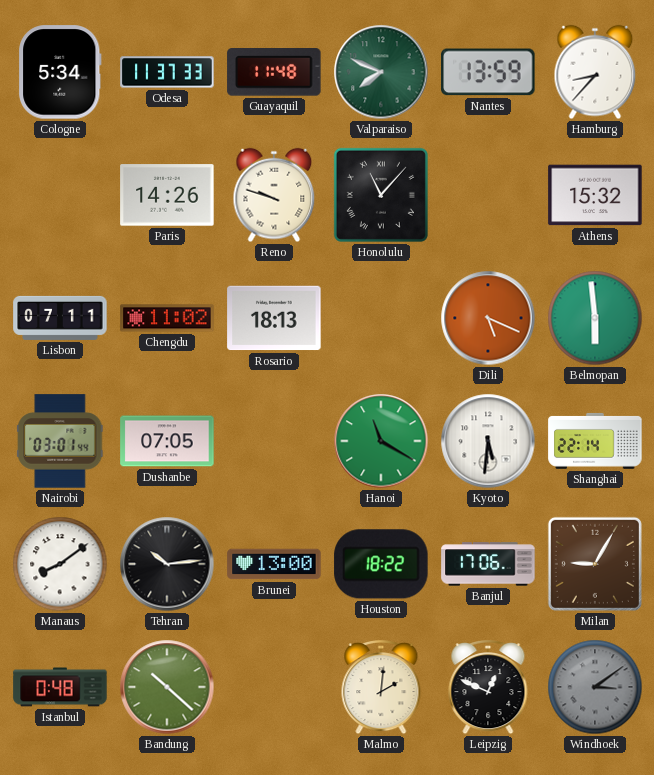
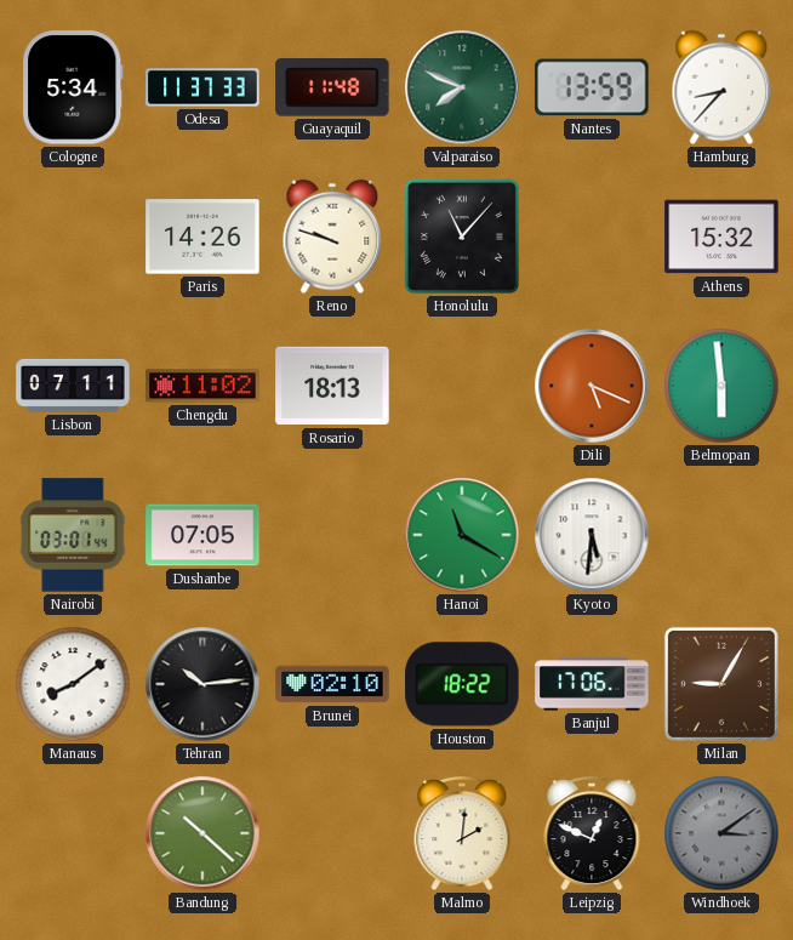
Shanghai: 22:14 -> none
Brunei: 13:00 -> 02:10
Istanbul: 0:48 -> none
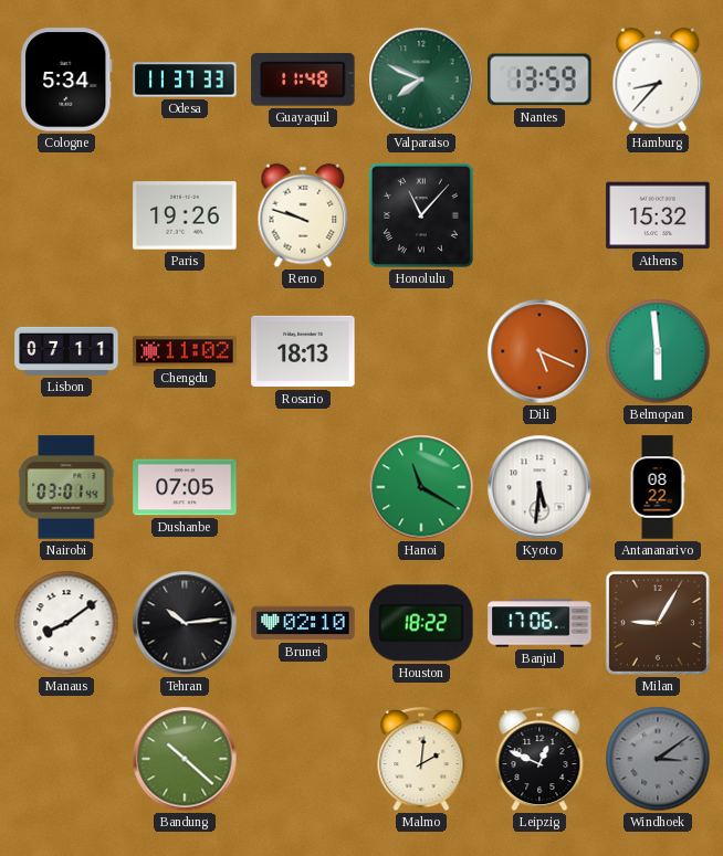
Paris: 14:26 -> 19:26
Antananarivo: none -> 08:22
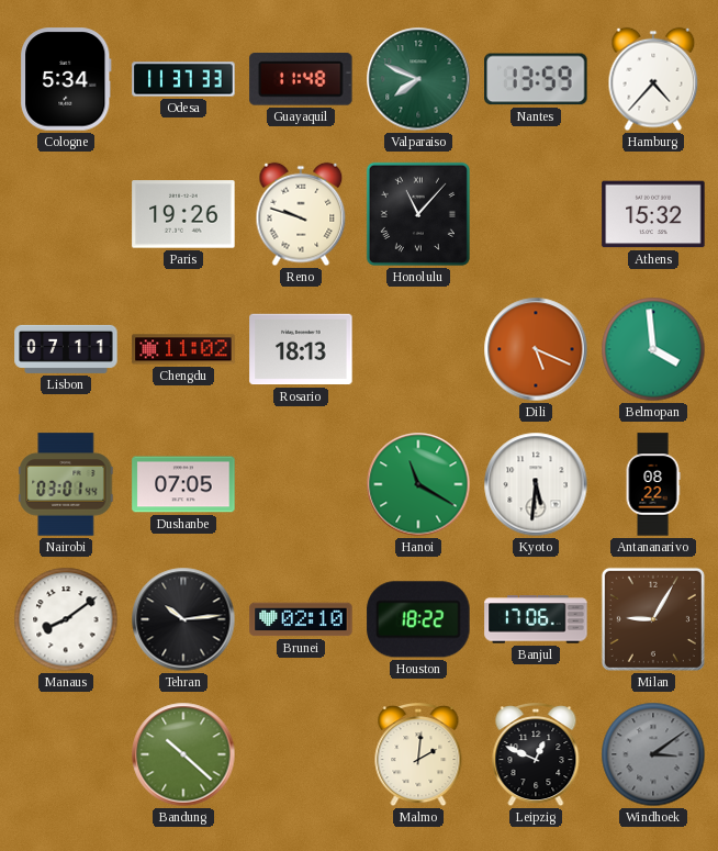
Hamburg: 8:37 -> 4:37
Belmopan: 5:59 -> 3:59
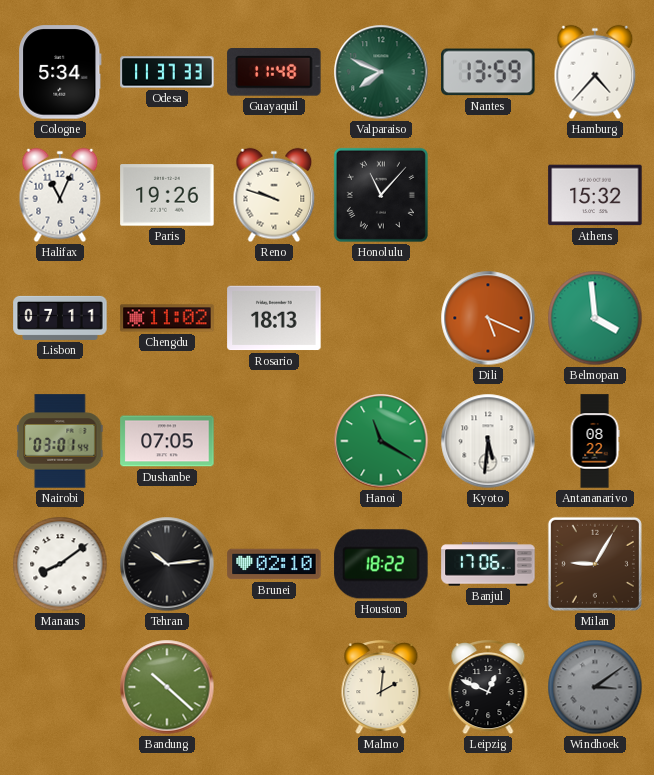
Halifax: none -> 11:04
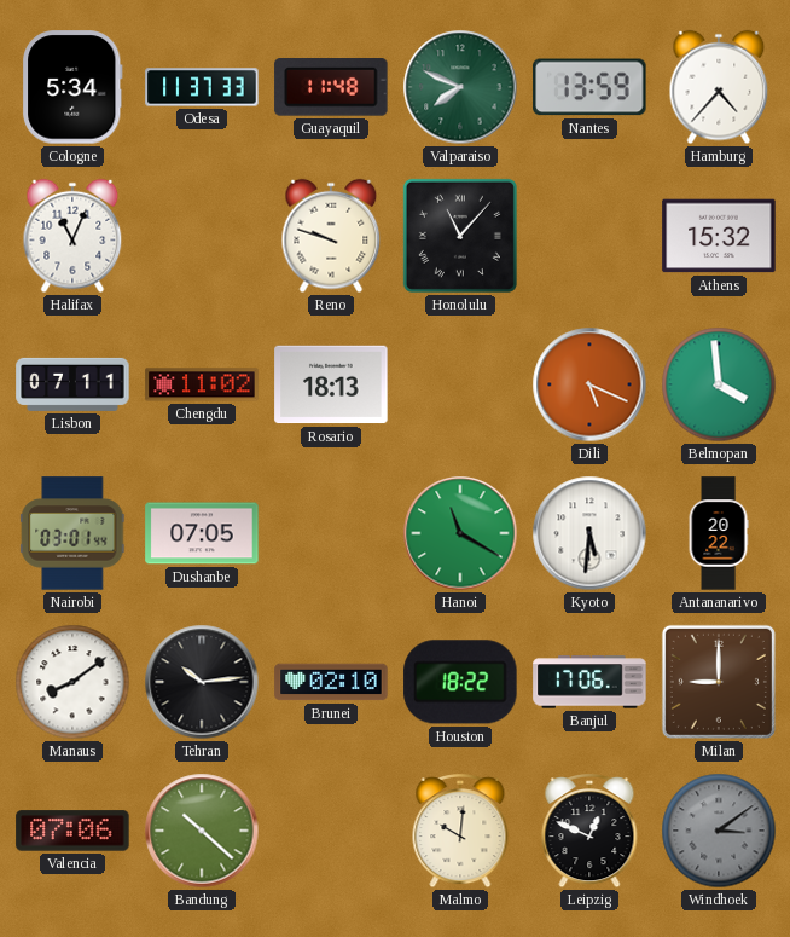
Paris: 19:26 -> none
Antananarivo: 08:22 -> 20:22
Milan: 9:05 -> 9:00
Valencia: none -> 07:06
Malmo: 2:01 -> 10:01
